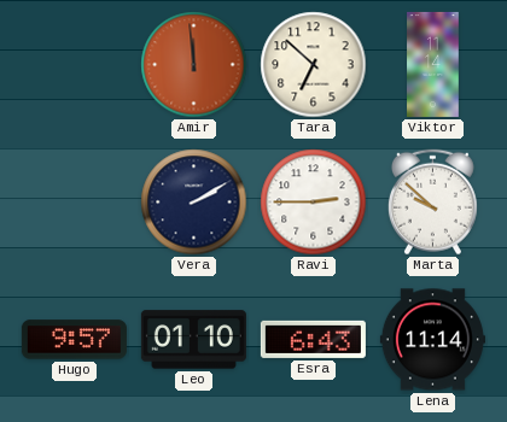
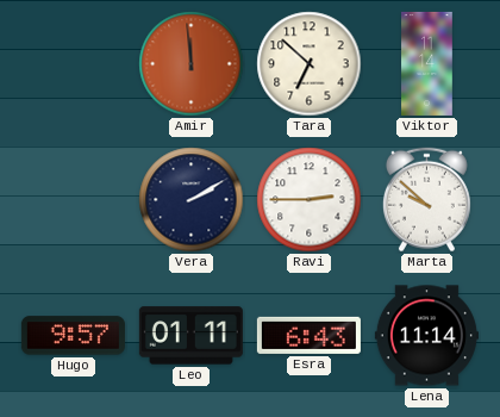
Leo: 01:10 -> 01:11
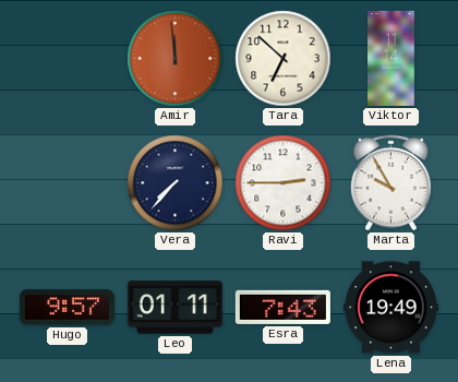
Vera: 2:10 -> 7:37
Marta: 9:52 -> 9:55
Esra: 6:43 -> 7:43
Lena: 11:14 -> 19:49
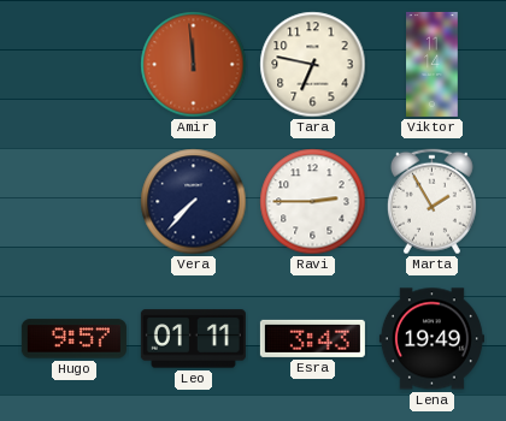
Tara: 6:52 -> 6:47
Marta: 9:55 -> 1:55
Esra: 7:43 -> 3:43
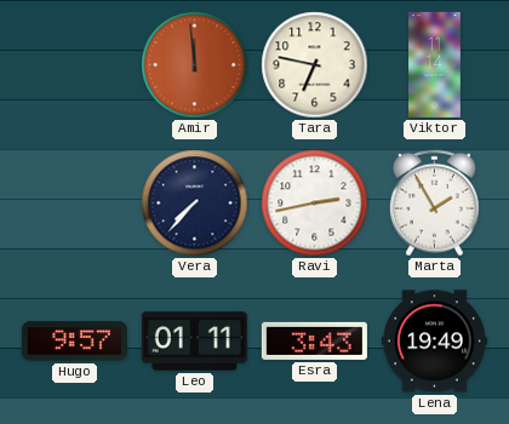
Ravi: 2:45 -> 2:43
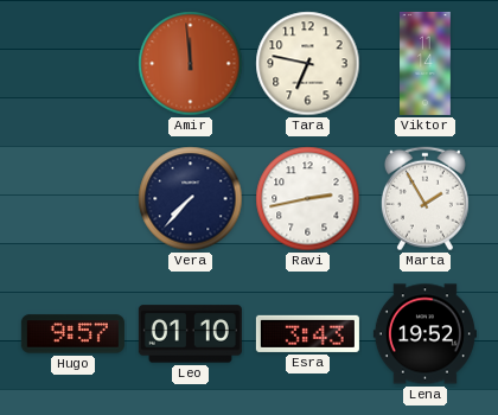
Leo: 01:11 -> 01:10
Lena: 19:49 -> 19:52
